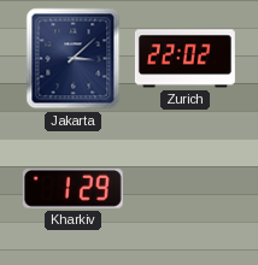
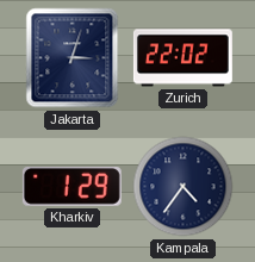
Jakarta: 3:08 -> 3:03
Kampala: none -> 4:36
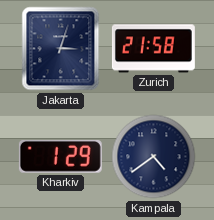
Zurich: 22:02 -> 21:58
Kampala: 4:36 -> 4:39
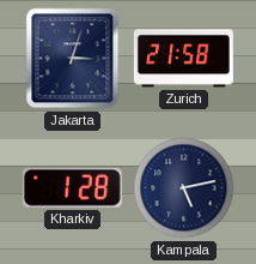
Kharkiv: 1:29 -> 1:28
Kampala: 4:39 -> 5:13
